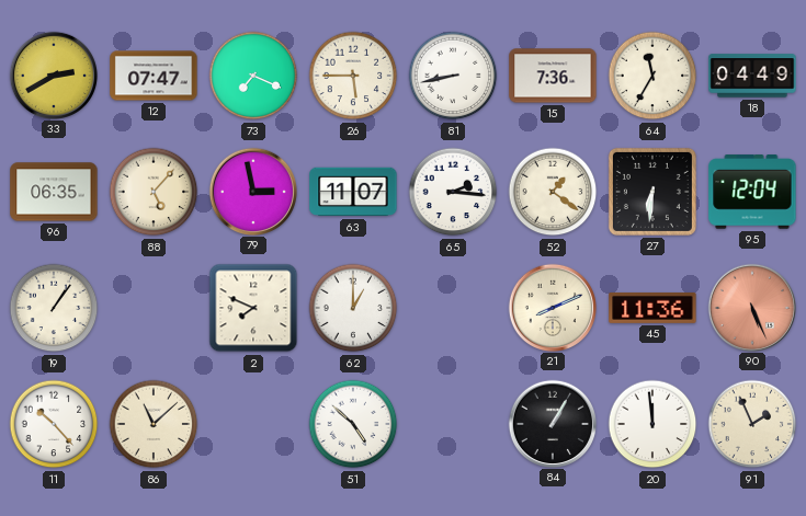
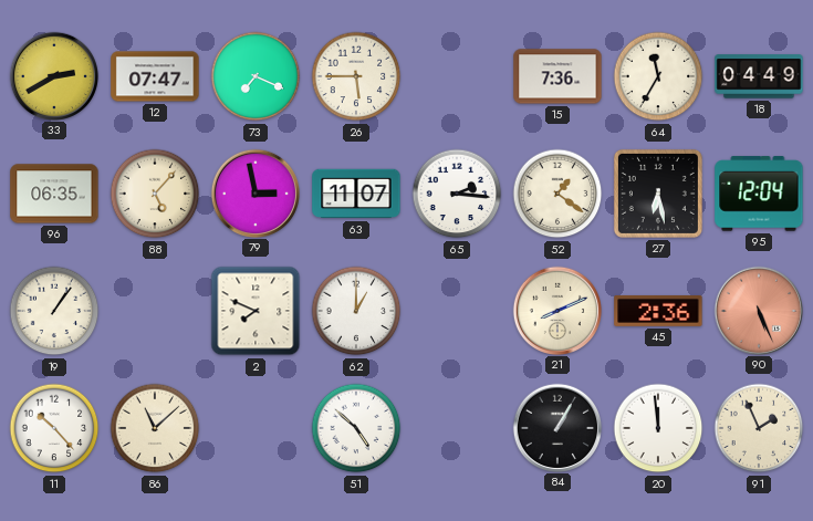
81: 8:43 -> none
27: 6:31 -> 6:28
45: 11:36 -> 2:36
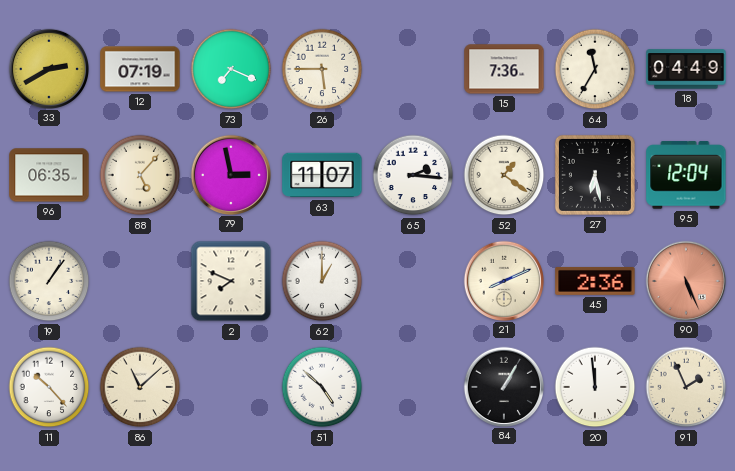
12: 07:47 -> 07:19
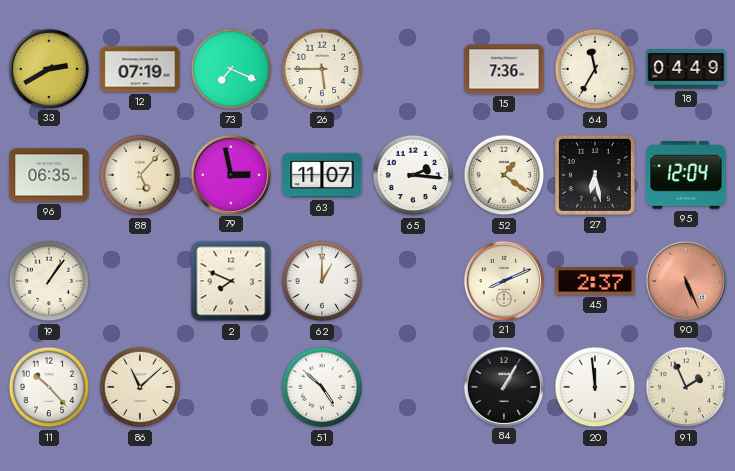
45: 2:36 -> 2:37
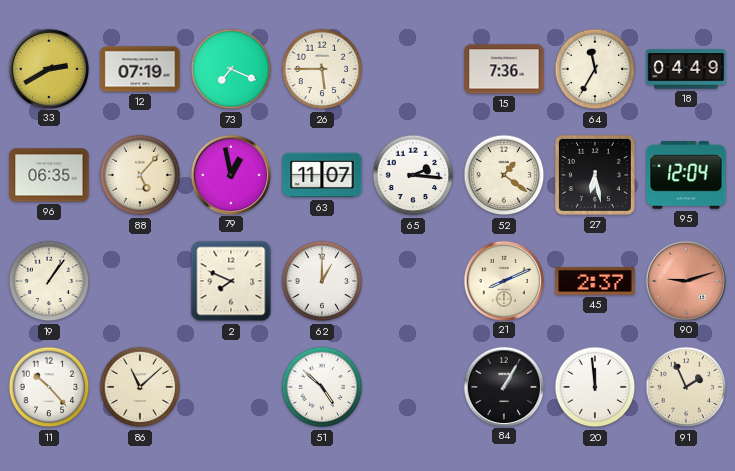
79: 2:58 -> 12:58
90: 5:26 -> 9:12
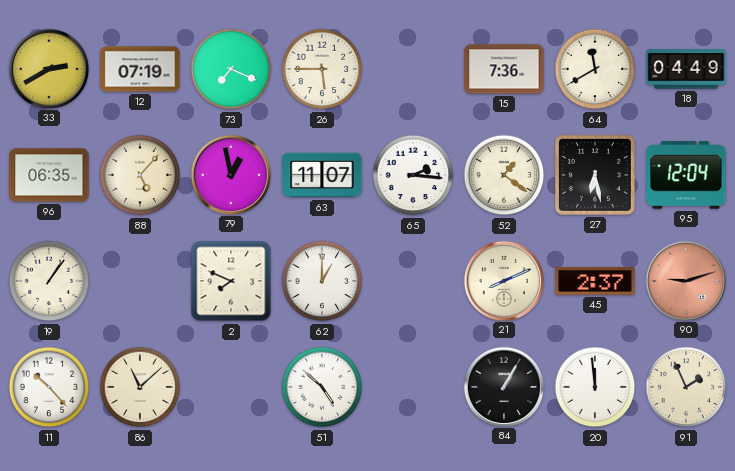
64: 11:35 -> 11:40
